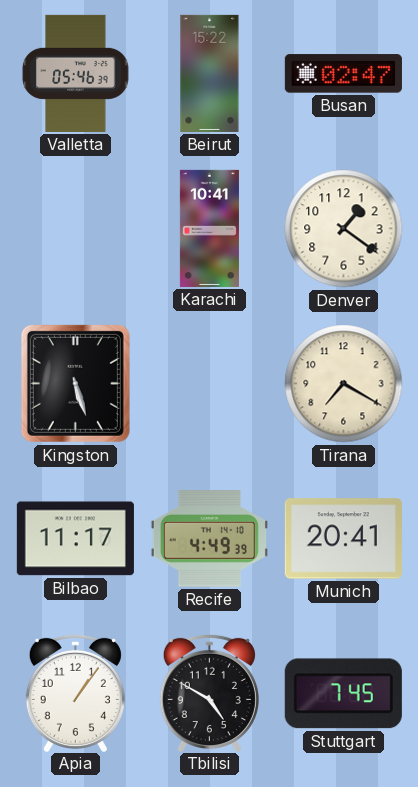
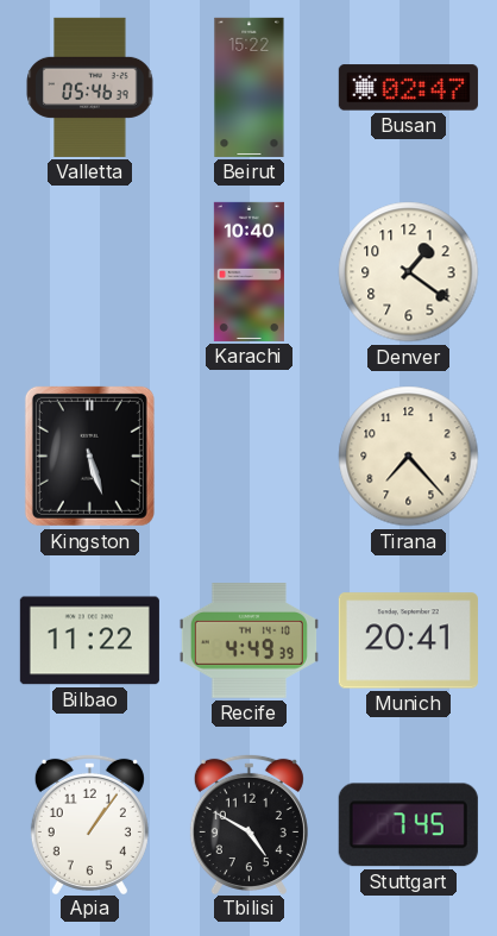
Karachi: 10:41 -> 10:40
Tirana: 7:20 -> 7:23
Bilbao: 11:17 -> 11:22
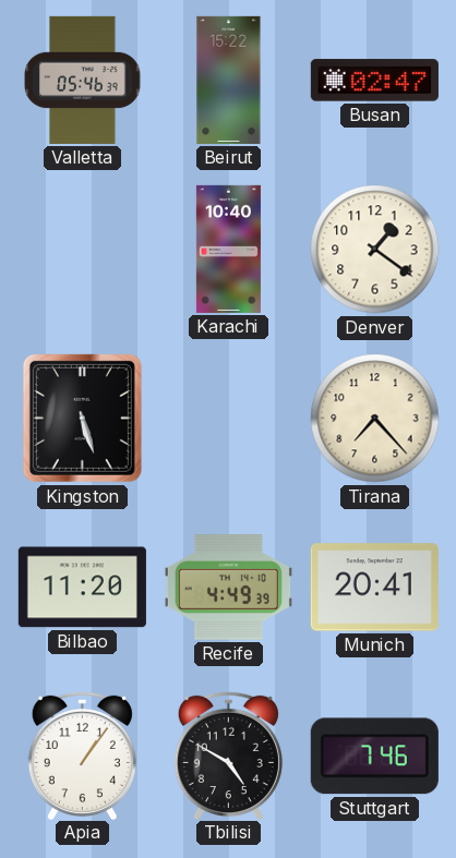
Bilbao: 11:22 -> 11:20
Stuttgart: 7:45 -> 7:46
